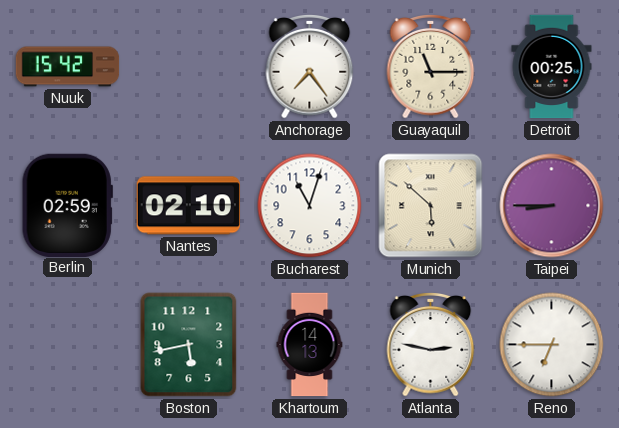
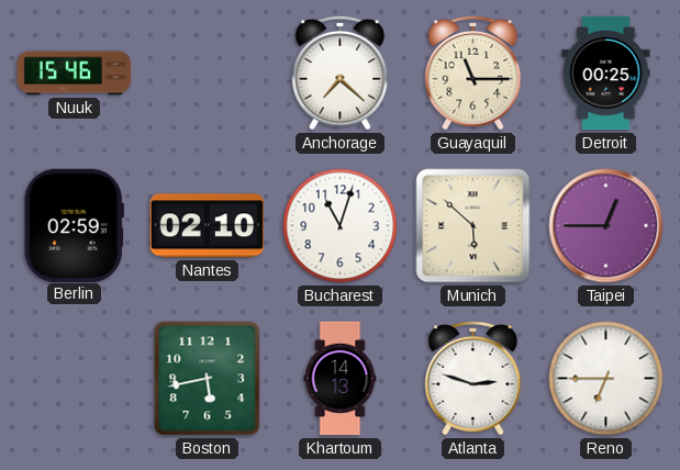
Nuuk: 15:42 -> 15:46
Anchorage: 7:24 -> 7:22
Taipei: 8:45 -> 12:45
Atlanta: 2:47 -> 2:48
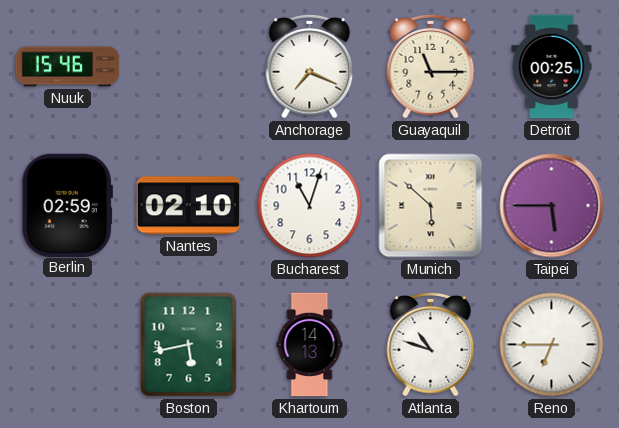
Anchorage: 7:22 -> 7:19
Taipei: 12:45 -> 5:45
Atlanta: 2:48 -> 10:48
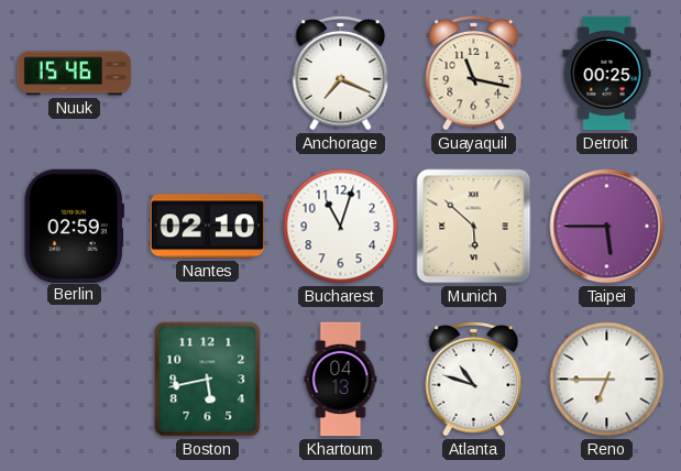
Guayaquil: 11:15 -> 11:17
Khartoum: 14:13 -> 04:13
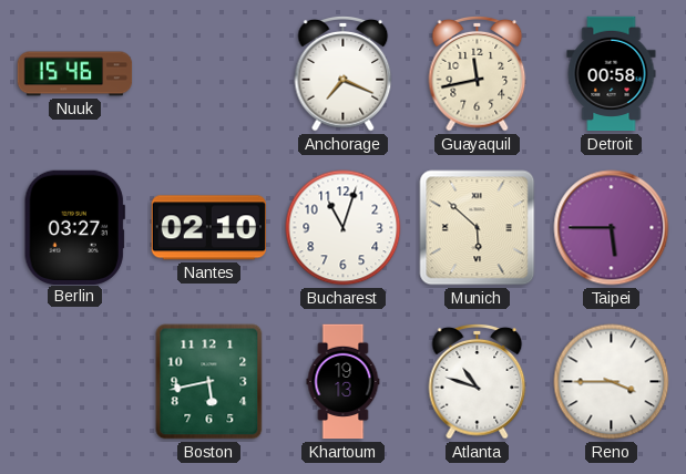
Guayaquil: 11:17 -> 11:43
Detroit: 00:25 -> 00:58
Berlin: 02:59 -> 03:27
Khartoum: 04:13 -> 19:13
Reno: 6:45 -> 3:45
